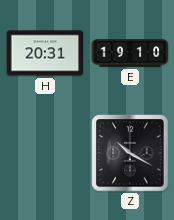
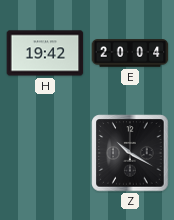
H: 20:31 -> 19:42
E: 19:10 -> 20:04
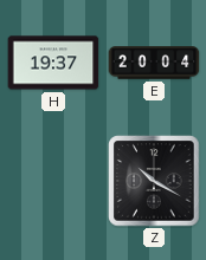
H: 19:42 -> 19:37
